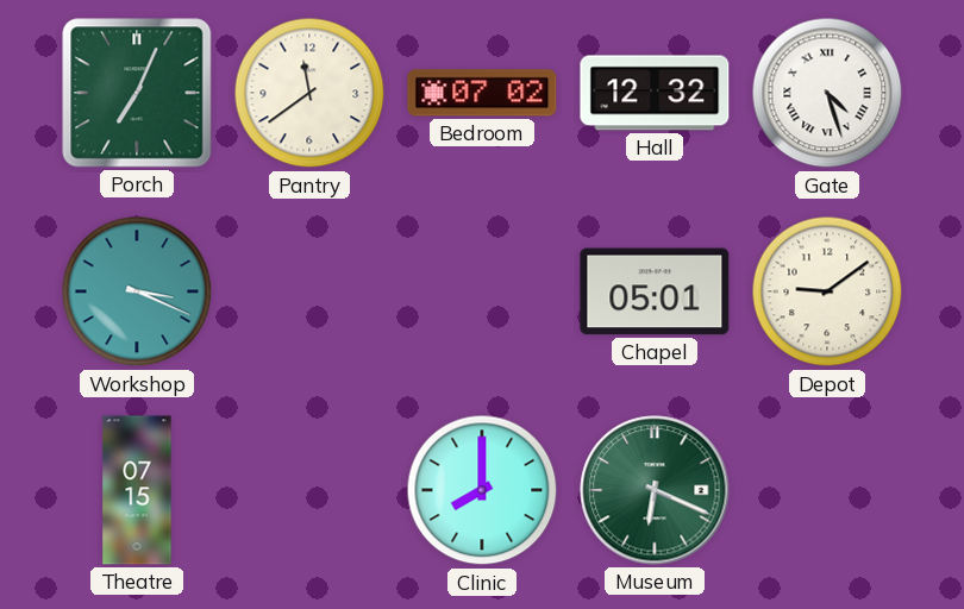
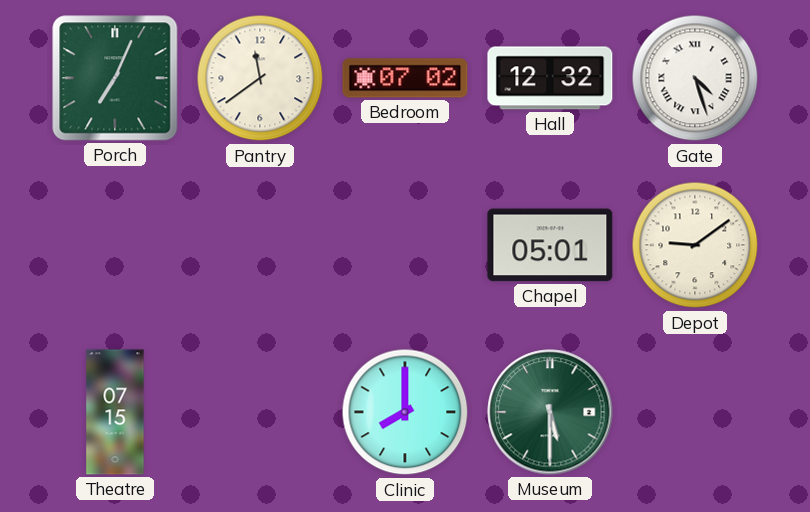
Workshop: 3:19 -> none
Museum: 6:19 -> 5:30
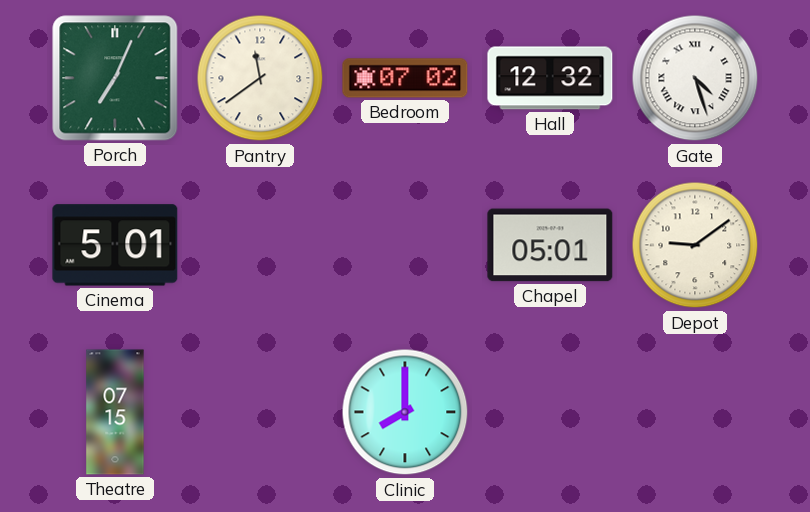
Cinema: none -> 5:01
Museum: 5:30 -> none
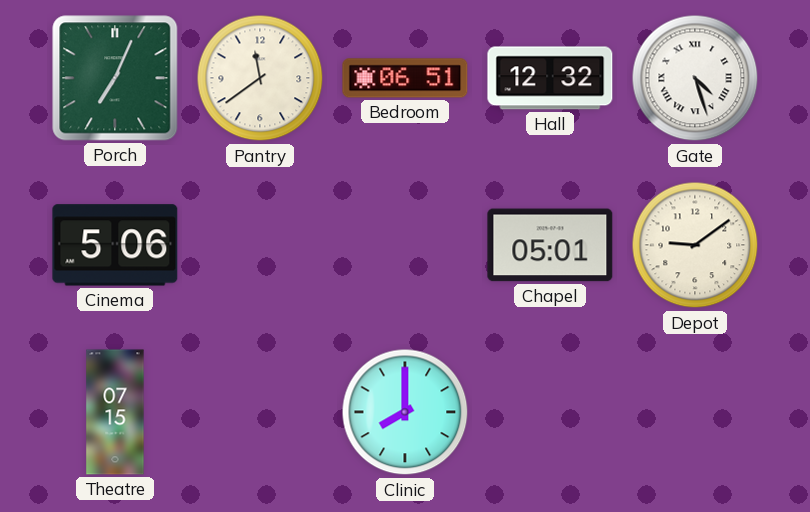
Bedroom: 07:02 -> 06:51
Cinema: 5:01 -> 5:06
